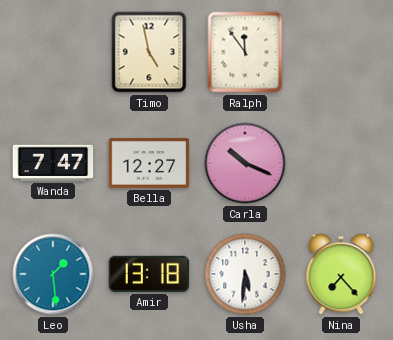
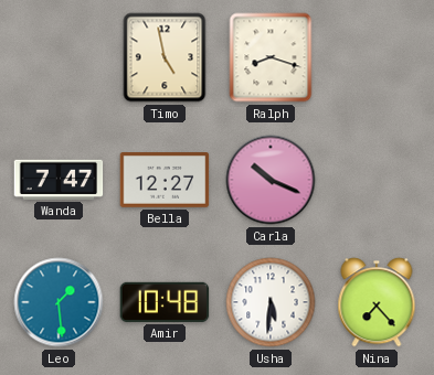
Ralph: 11:54 -> 8:18
Amir: 13:18 -> 10:48
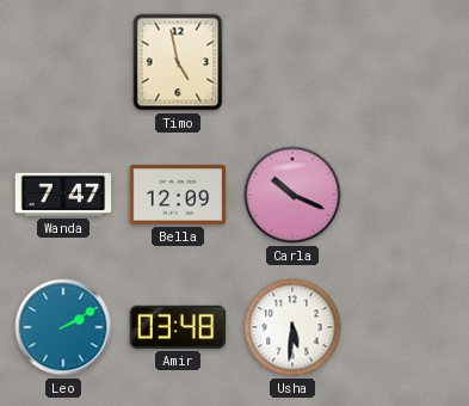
Ralph: 8:18 -> none
Bella: 12:27 -> 12:09
Leo: 1:29 -> 2:10
Amir: 10:48 -> 03:48
Nina: 7:23 -> none
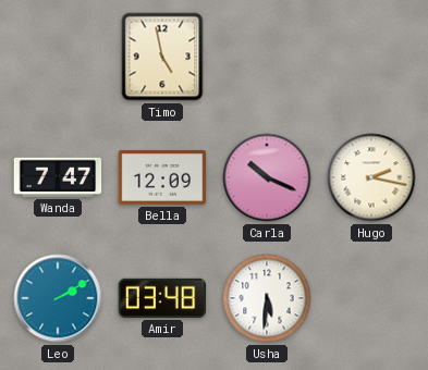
Hugo: none -> 2:17
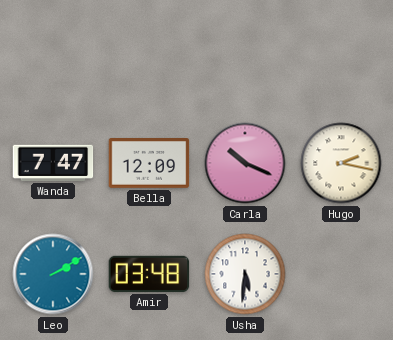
Timo: 4:58 -> none
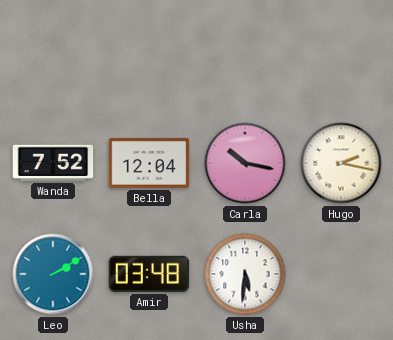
Wanda: 7:47 -> 7:52
Bella: 12:09 -> 12:04
Carla: 10:19 -> 10:17
